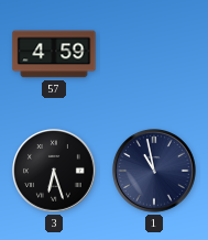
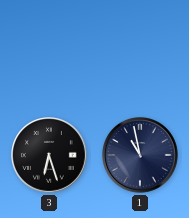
57: 4:59 -> none
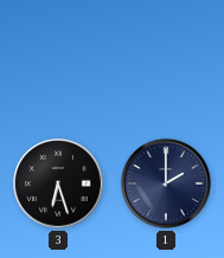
1: 10:58 -> 2:00
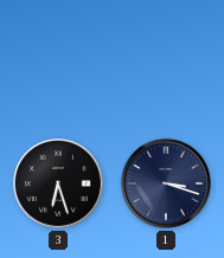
1: 2:00 -> 3:18
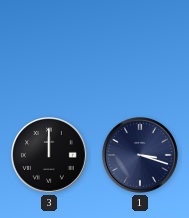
3: 6:27 -> 12:00
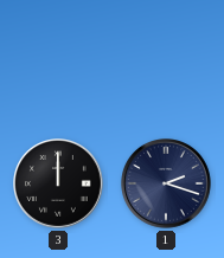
1: 3:18 -> 2:18
